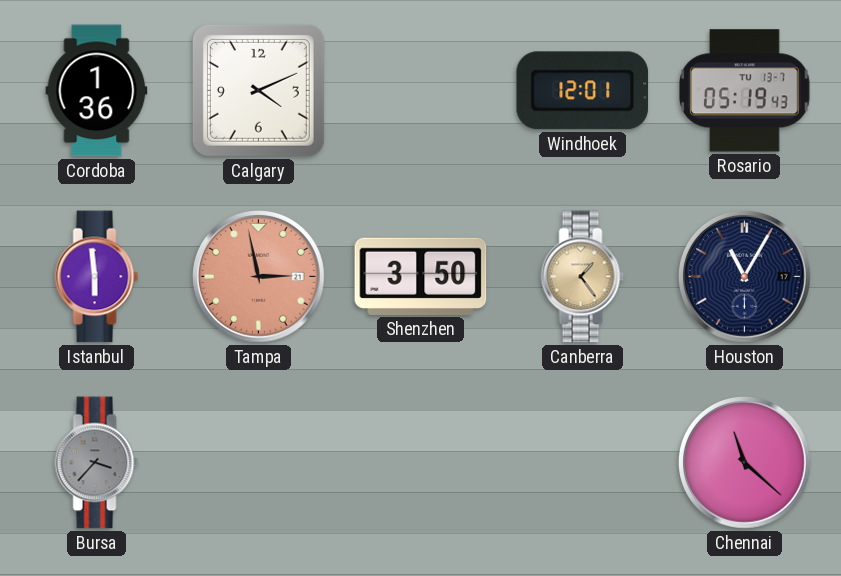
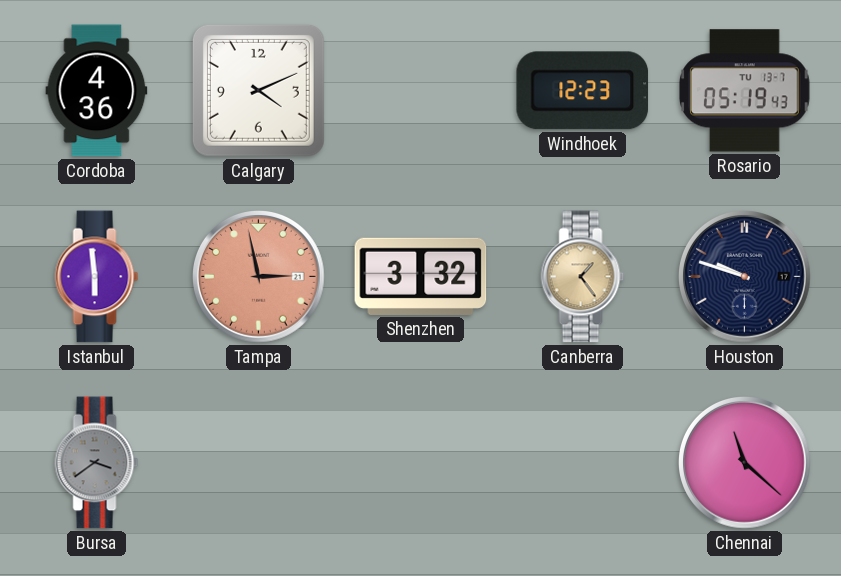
Cordoba: 1:36 -> 4:36
Windhoek: 12:01 -> 12:23
Shenzhen: 3:50 -> 3:32
Houston: 11:05 -> 9:48
Bursa: 3:37 -> 3:39
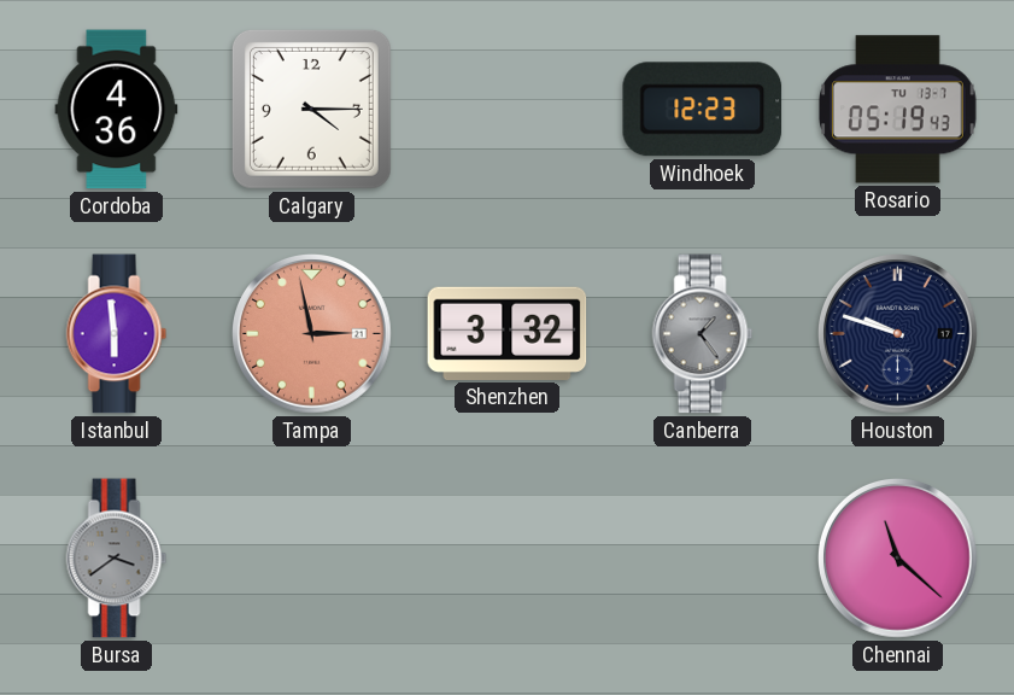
Calgary: 4:11 -> 4:15
Canberra dial: champagne -> grey
